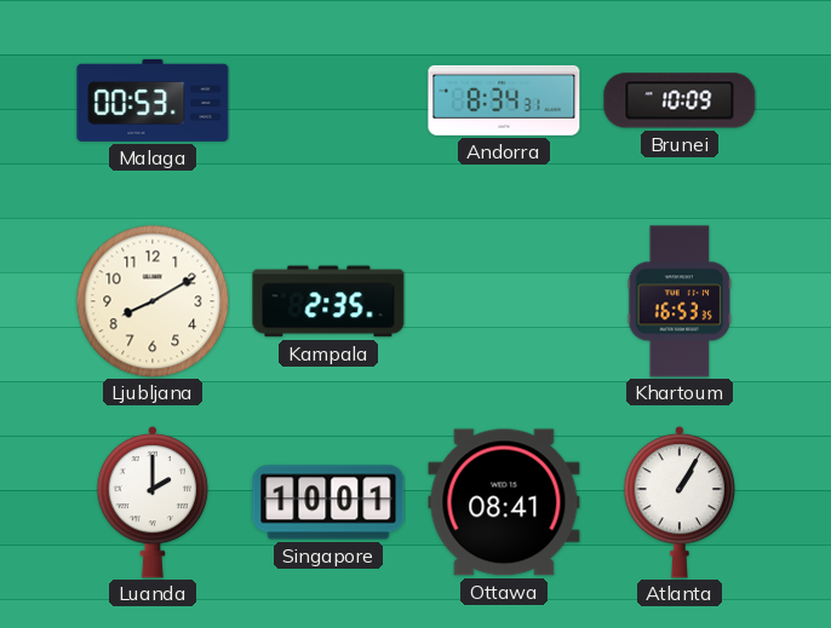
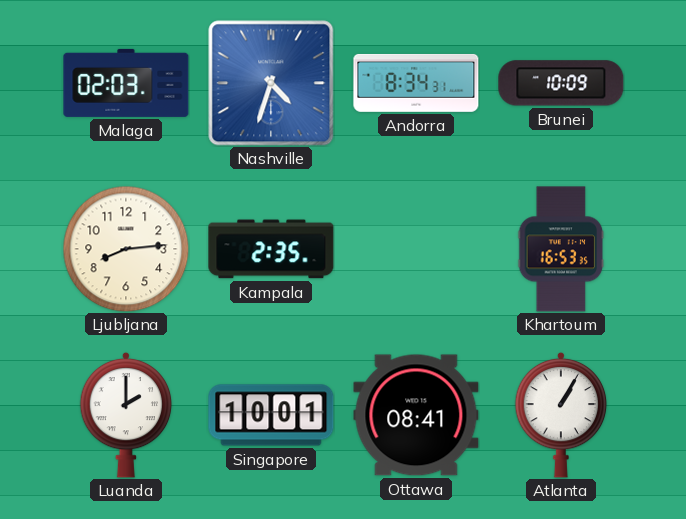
Malaga: 00:53 -> 02:03
Nashville: none -> 4:33
Ljubljana: 8:10 -> 8:14
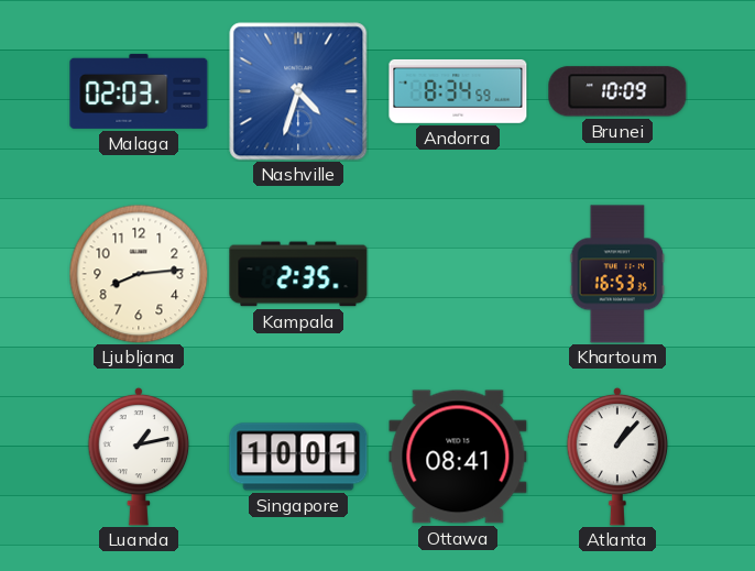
Andorra: 8:34:31 -> 8:34:59
Luanda: 2:00 -> 1:13
Atlanta: 1:05 -> 1:07
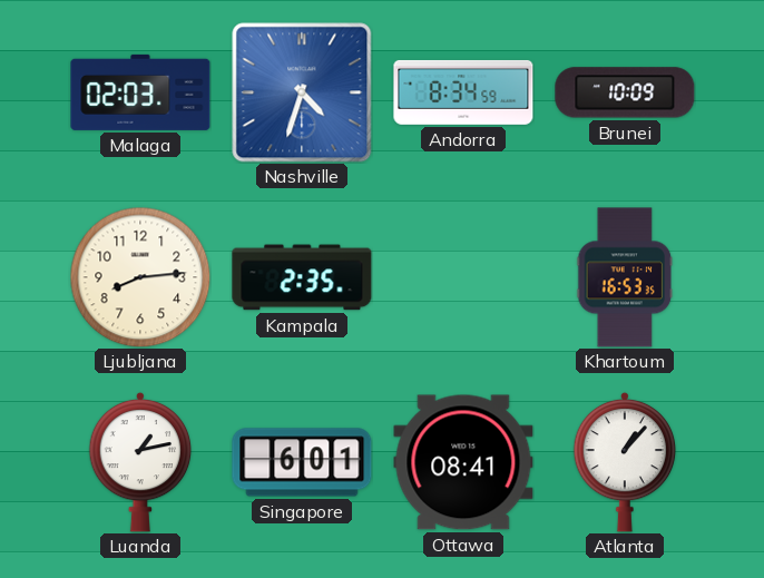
Singapore: 10:01 -> 6:01
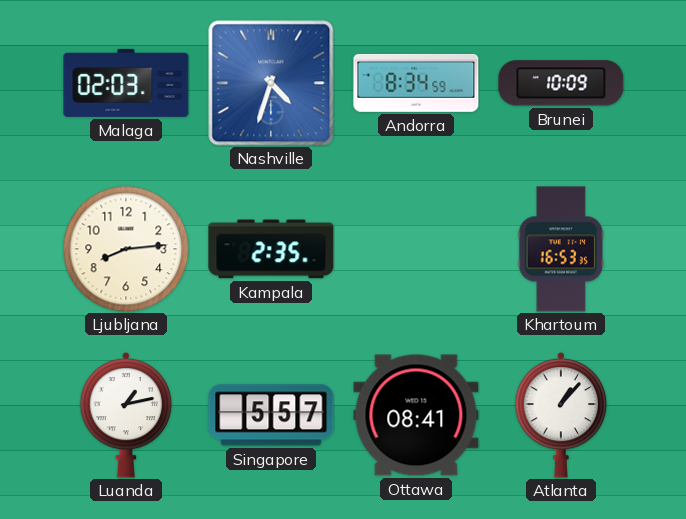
Singapore: 6:01 -> 5:57
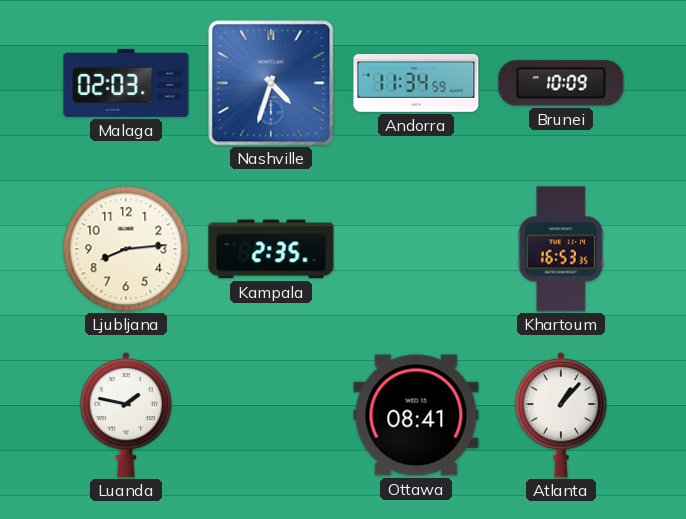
Andorra: 8:34 -> 11:34
Luanda: 1:13 -> 1:47
Singapore: 5:57 -> none
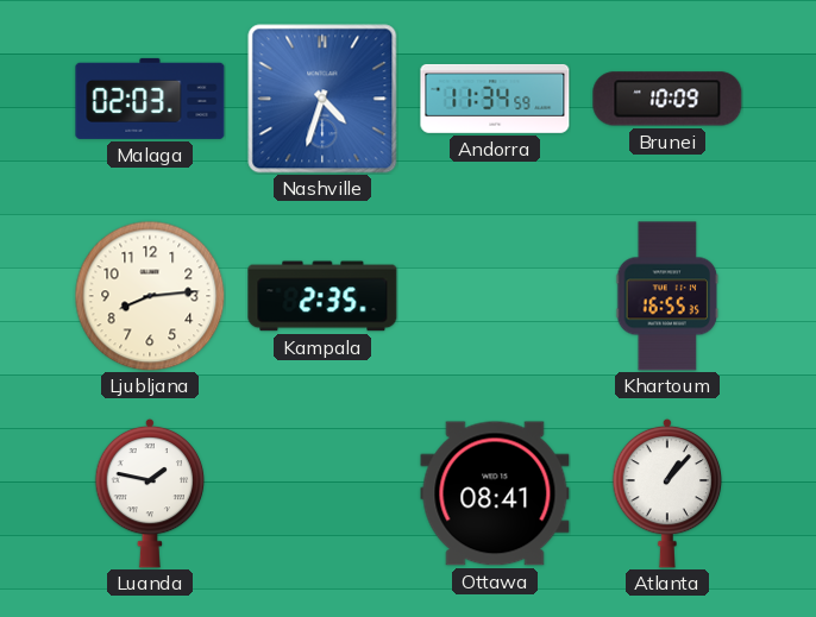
Khartoum: 16:53 -> 16:55
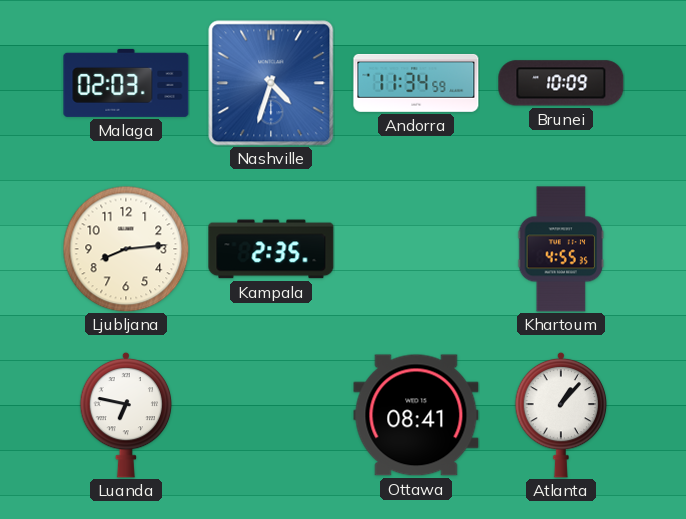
Khartoum: 16:55 -> 4:55
Luanda: 1:47 -> 6:47
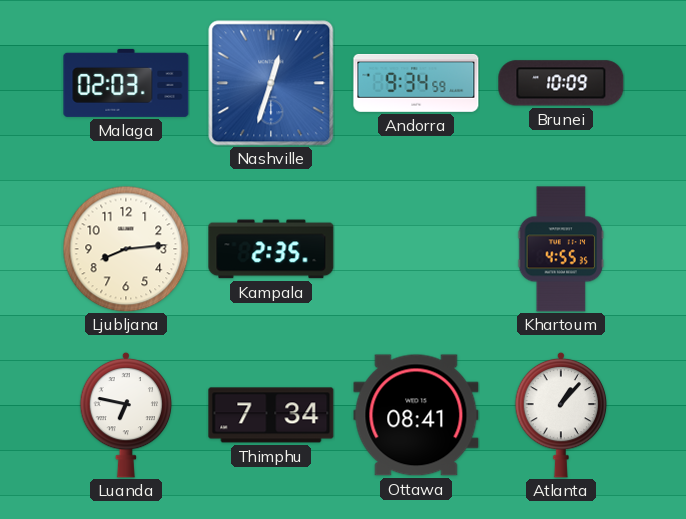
Nashville: 4:33 -> 12:33
Andorra: 11:34 -> 9:34
Thimphu: none -> 7:34
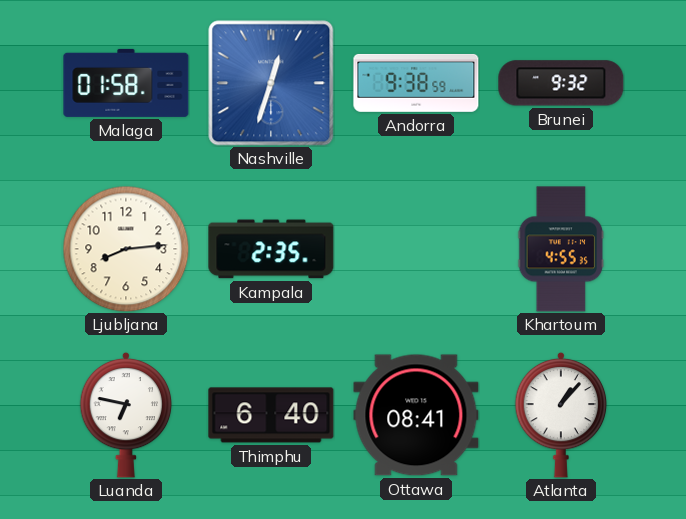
Malaga: 02:03 -> 01:58
Andorra: 9:34 -> 9:38
Brunei: 10:09 -> 9:32
Thimphu: 7:34 -> 6:40
